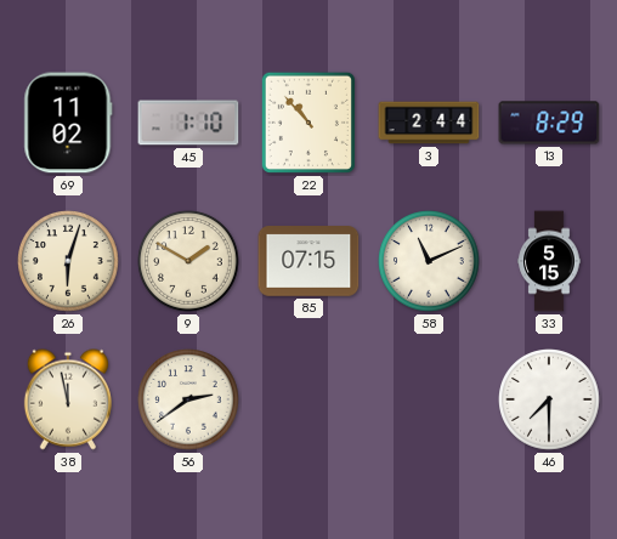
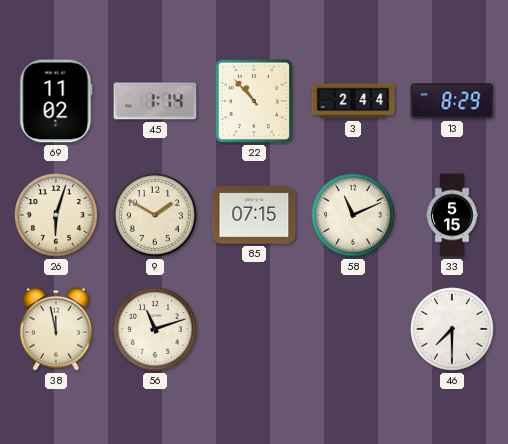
45: 1:10 -> 1:14
56: 2:39 -> 11:12
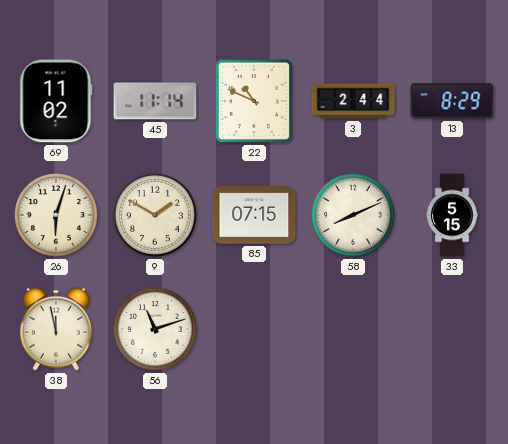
45: 1:14 -> 11:14
22: 10:53 -> 10:49
58: 11:11 -> 8:11
46: 7:30 -> none
